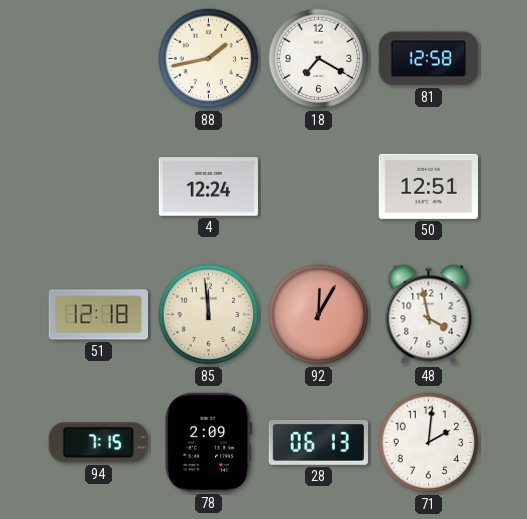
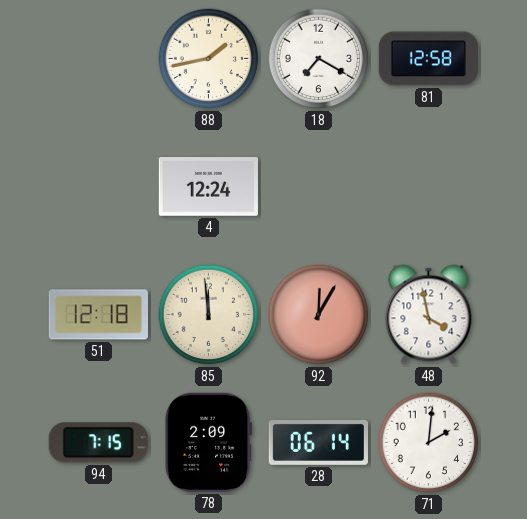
50: 12:51 -> none
28: 06:13 -> 06:14
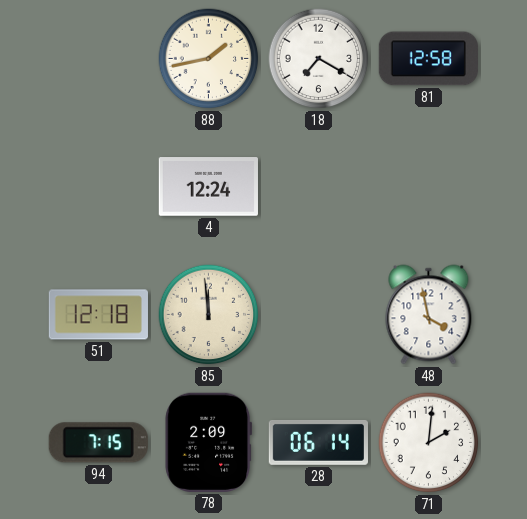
92: 12:05 -> none
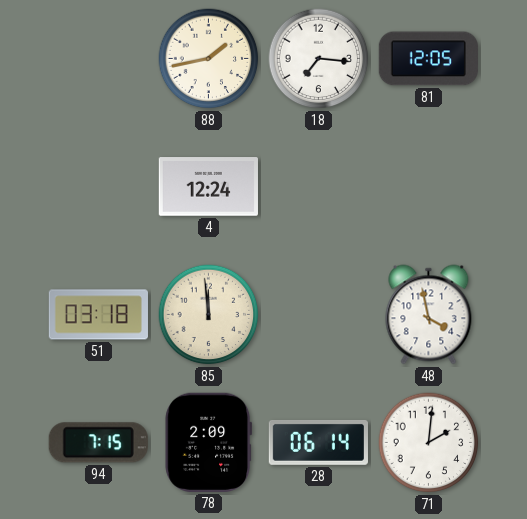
18: 7:20 -> 7:16
81: 12:58 -> 12:05
51: 12:18 -> 03:18
